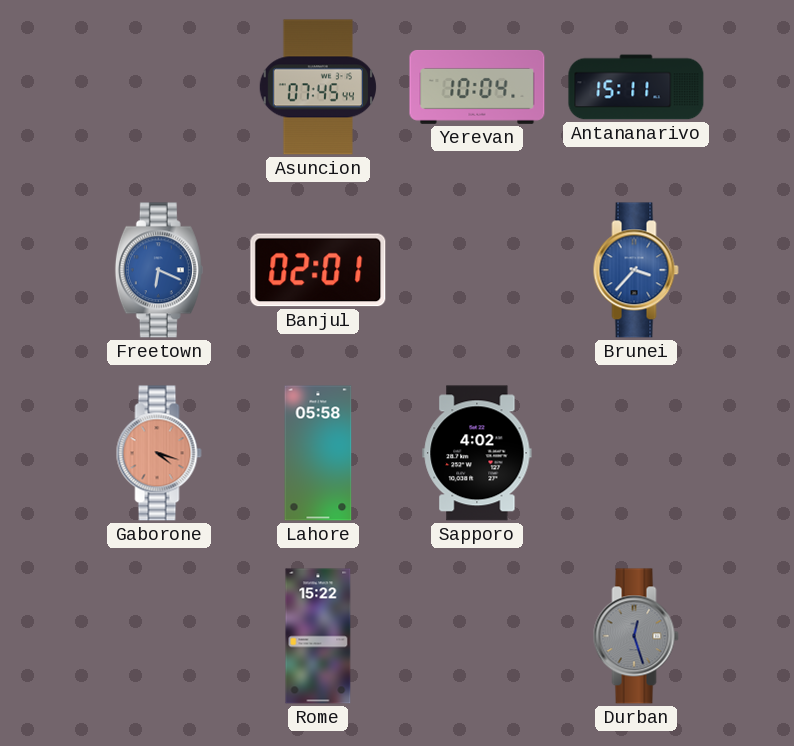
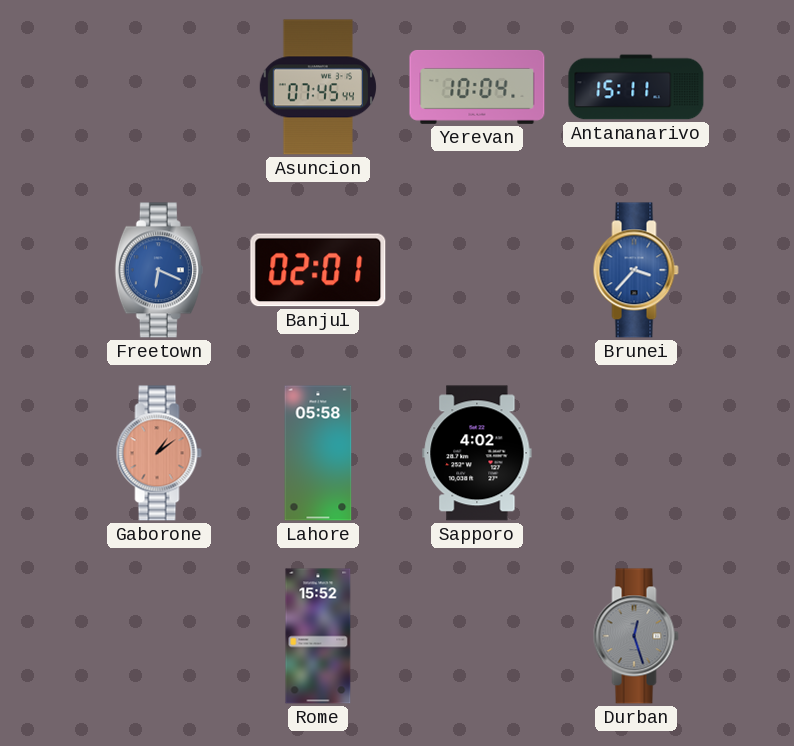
Gaborone: 4:18 -> 1:09
Rome: 15:22 -> 15:52
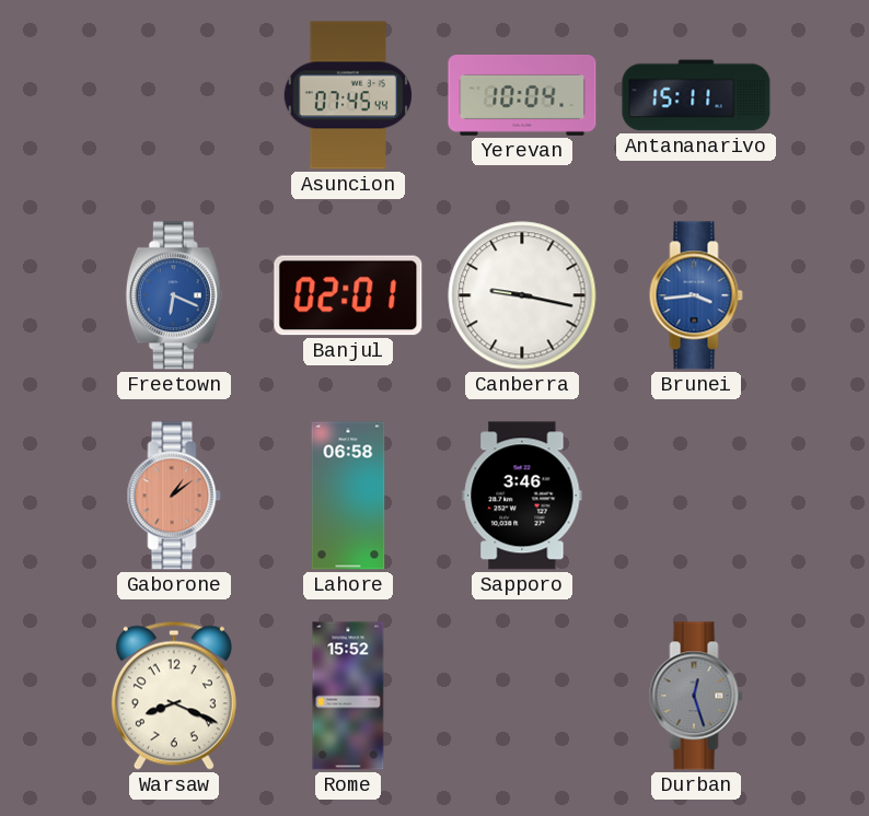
Canberra: none -> 9:17
Brunei: 3:37 -> 3:44
Lahore: 05:58 -> 06:58
Sapporo: 4:02 -> 3:46
Warsaw: none -> 8:19
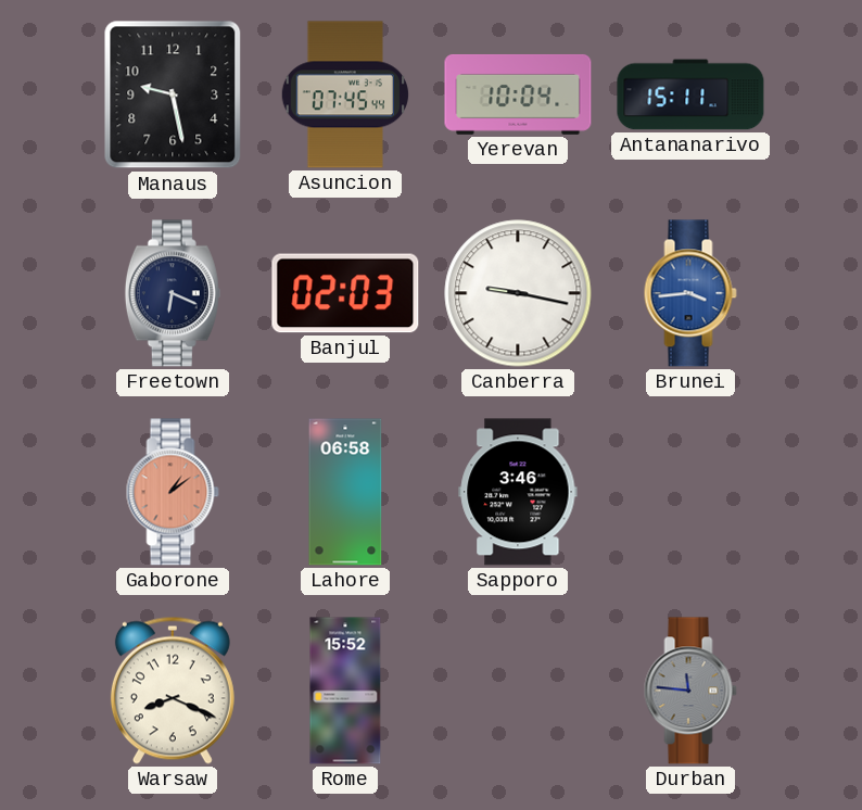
Manaus: none -> 9:28
Freetown dial: blue -> navy
Banjul: 02:01 -> 02:03
Durban: 12:27 -> 11:46
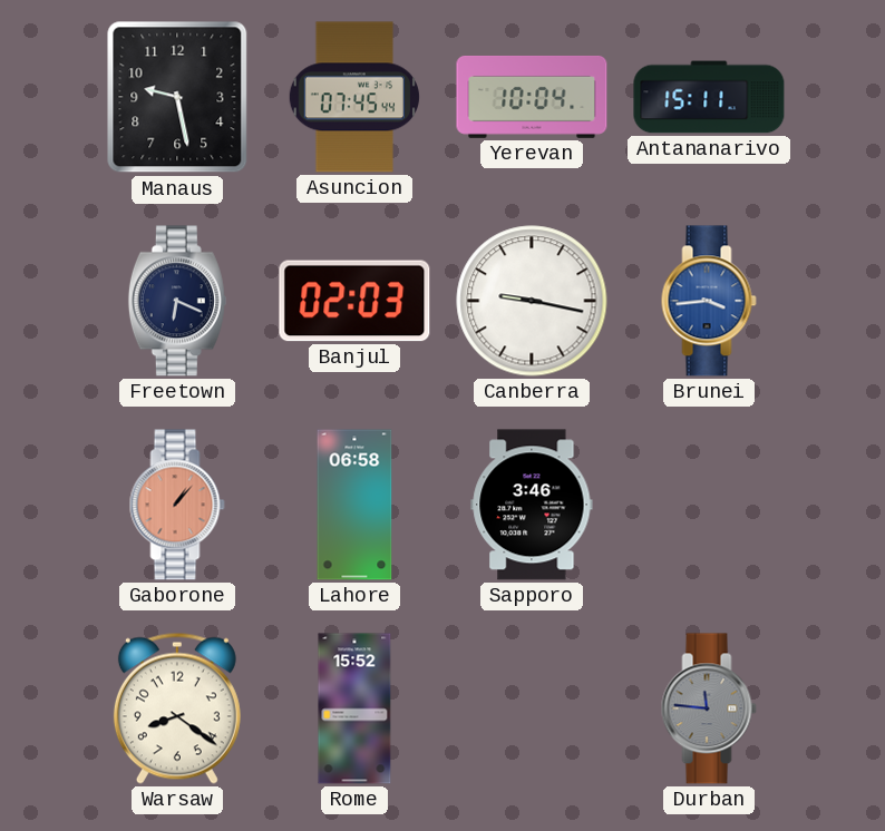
Gaborone: 1:09 -> 1:07
Warsaw: 8:19 -> 8:21
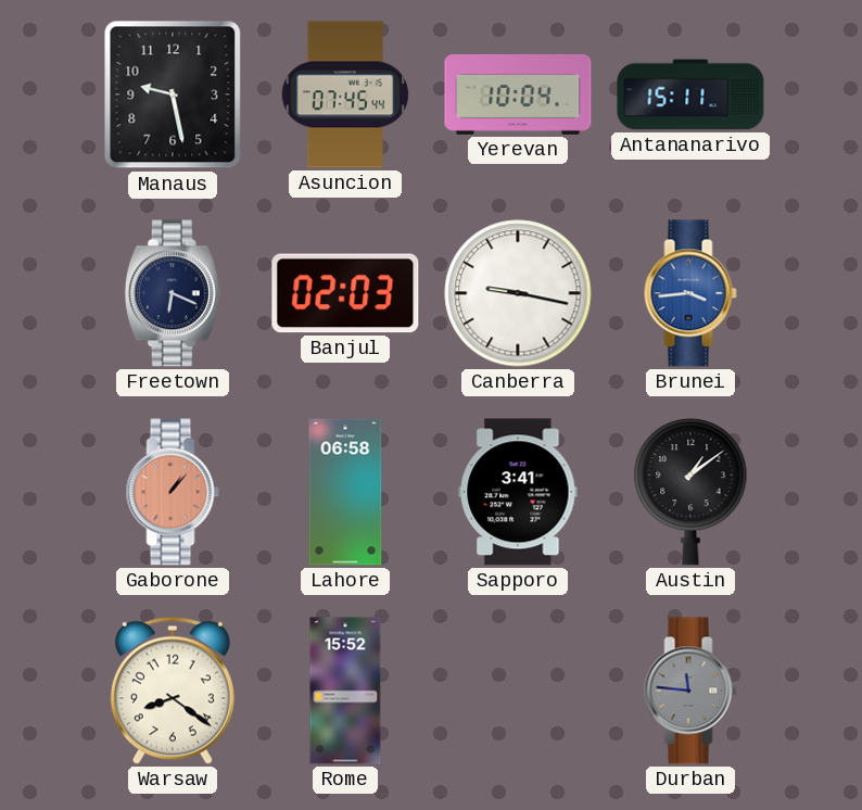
Sapporo: 3:46 -> 3:41
Austin: none -> 1:09
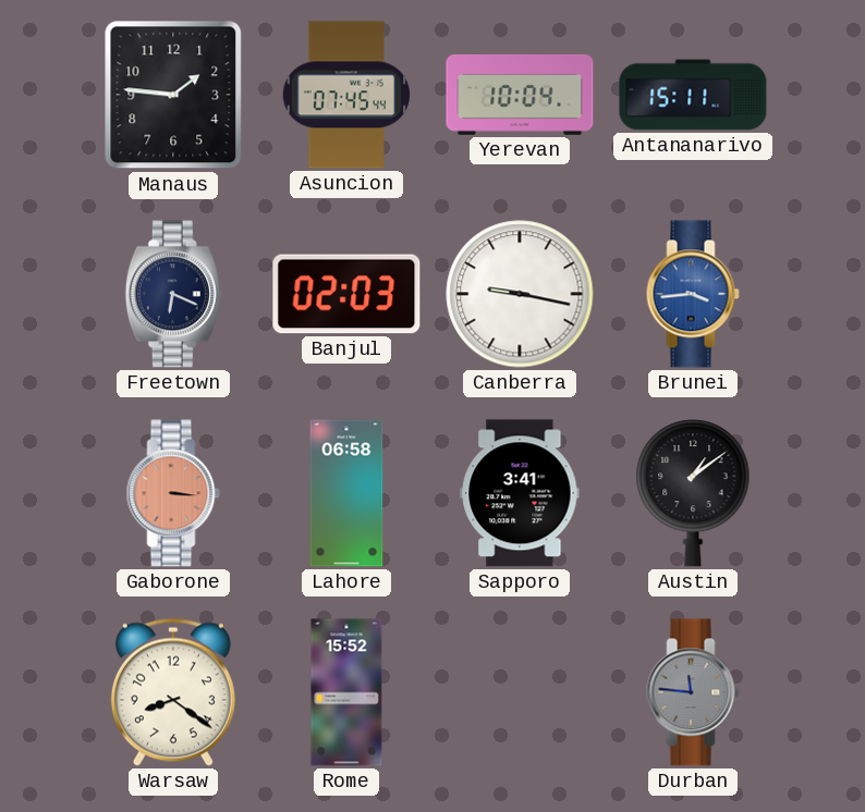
Manaus: 9:28 -> 1:46
Gaborone: 1:07 -> 3:16
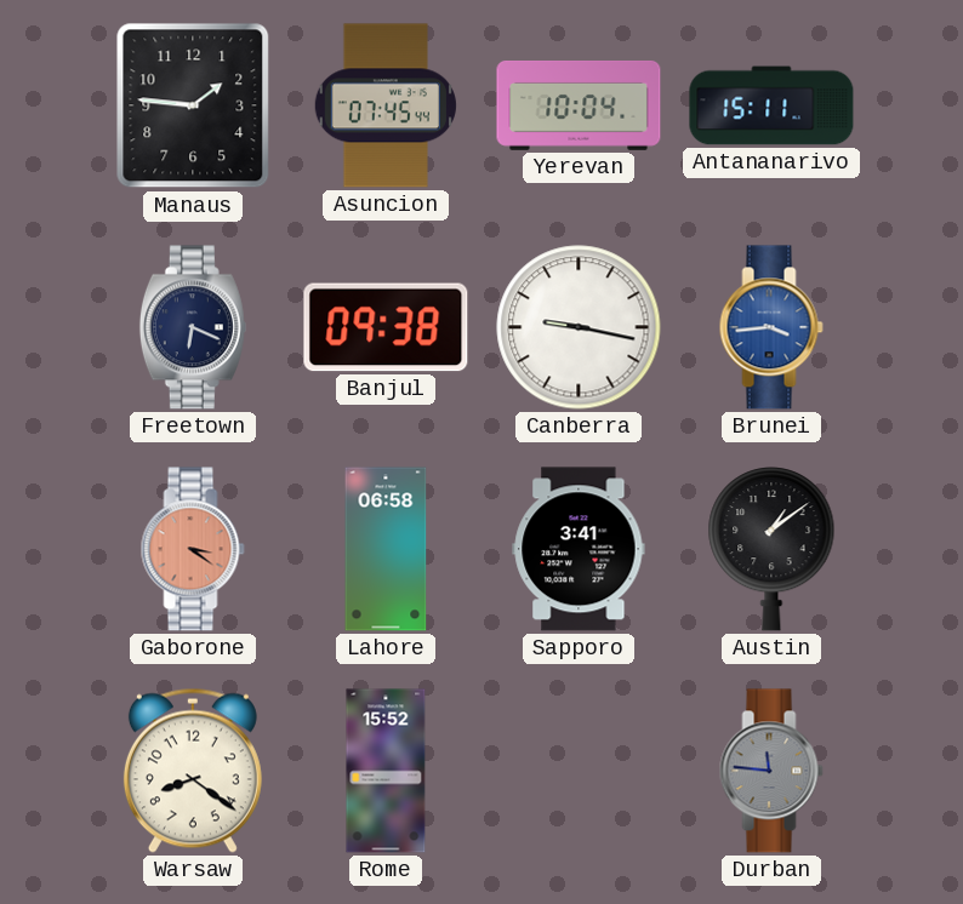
Banjul: 02:03 -> 09:38
Gaborone: 3:16 -> 3:21
